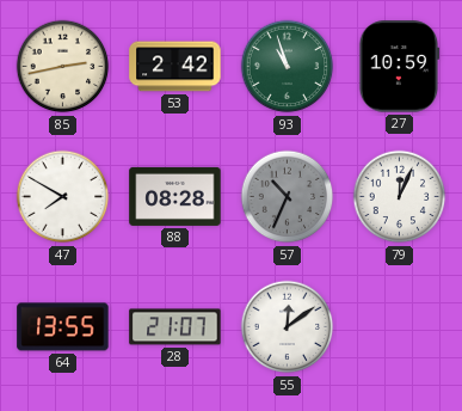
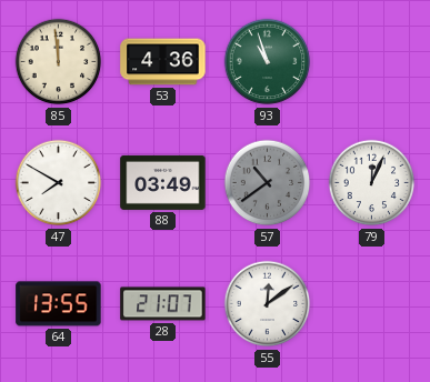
85: 2:43 -> 11:59
53: 2:42 -> 4:36
27: 10:59 -> none
88: 08:28 -> 03:49
57: 10:34 -> 10:39
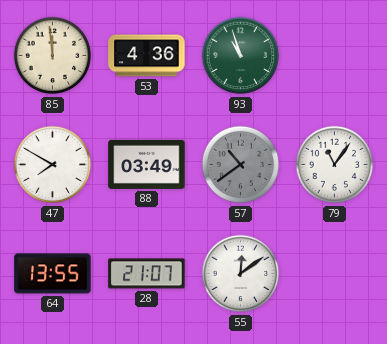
79: 12:04 -> 11:06
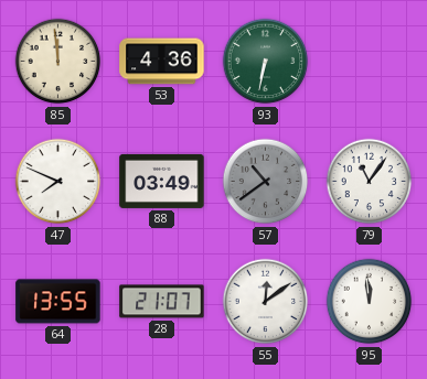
93: 10:57 -> 6:32
47: 7:50 -> 7:49
95: none -> 11:59
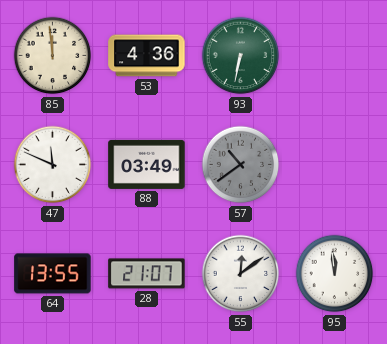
47: 7:49 -> 11:49
79: 11:06 -> none
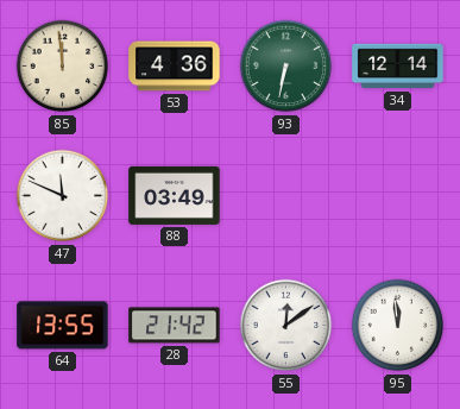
34: none -> 12:14
57: 10:39 -> none
28: 21:07 -> 21:42
